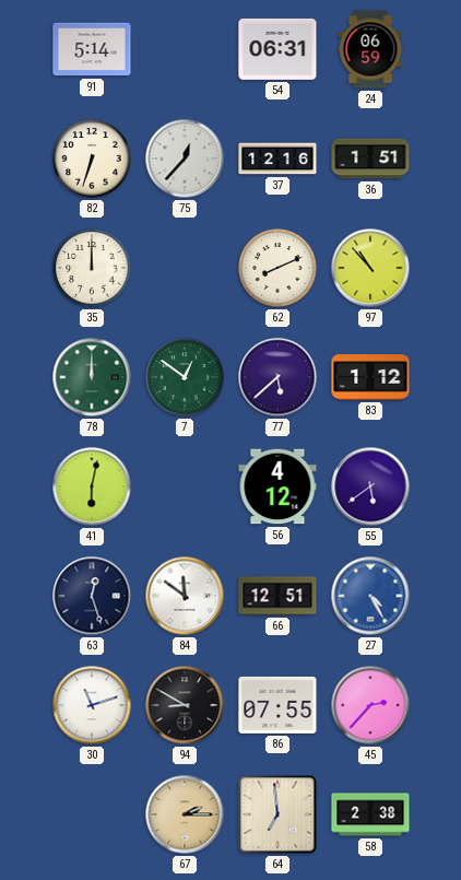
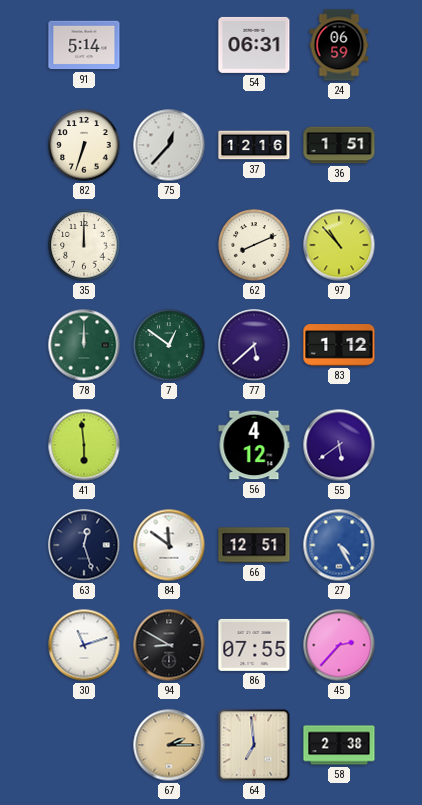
41: 6:02 -> 5:59
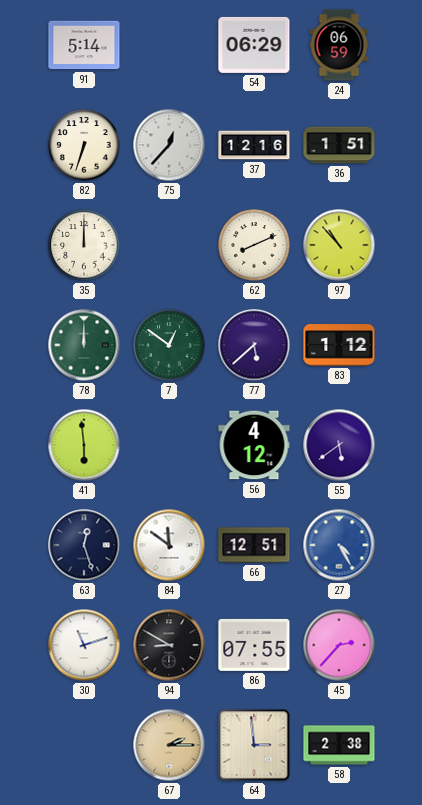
54: 06:31 -> 06:29
64: 6:59 -> 2:59
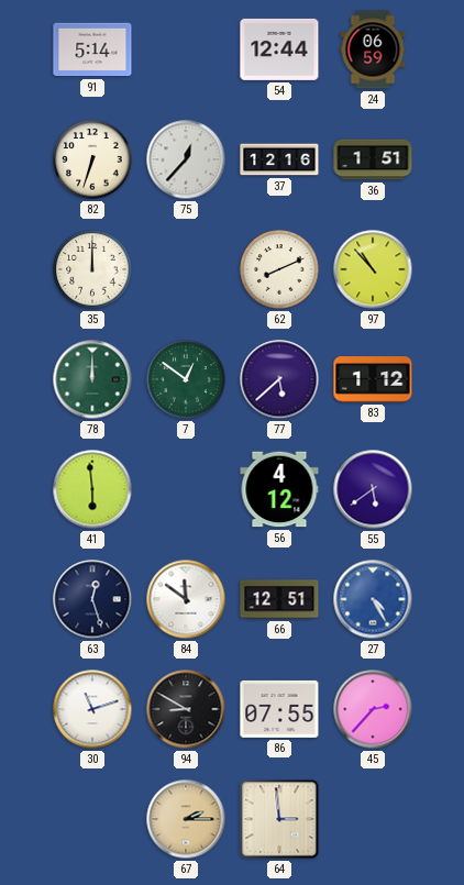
54: 06:29 -> 12:44
58: 2:38 -> none
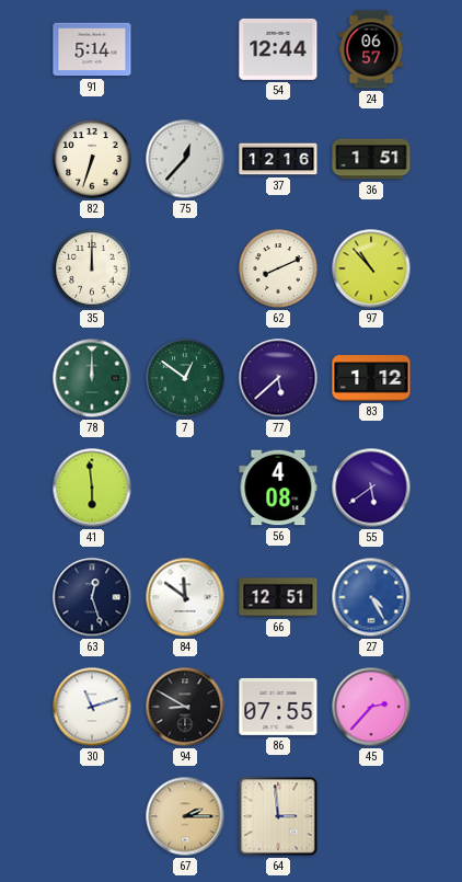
24: 06:59 -> 06:57
56: 4:12 -> 4:08
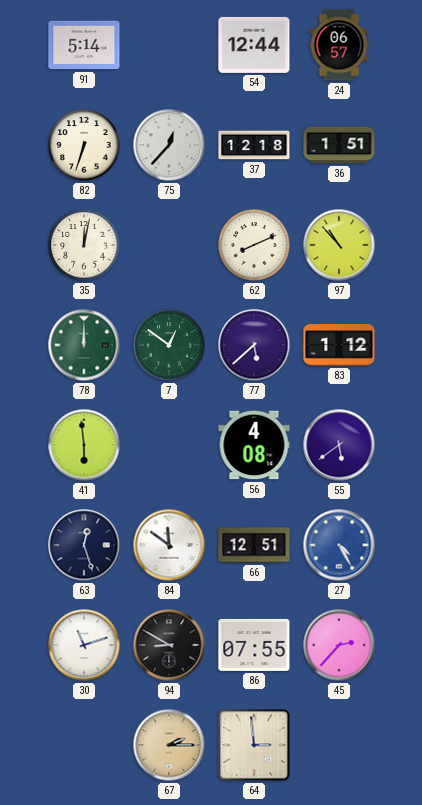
37: 12:16 -> 12:18
35: 12:00 -> 12:02
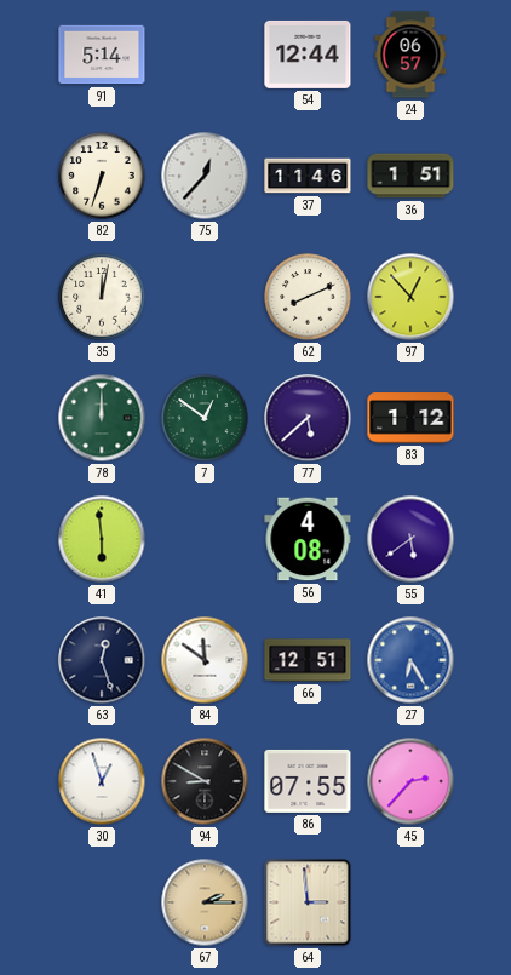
37: 12:18 -> 11:46
97: 10:53 -> 12:53
27: 4:25 -> 6:25
30: 11:12 -> 12:57
